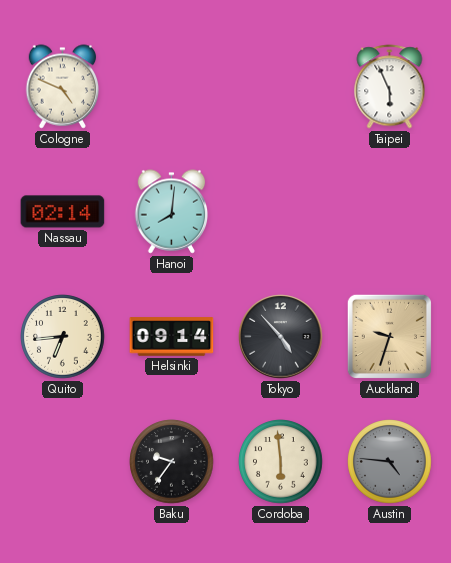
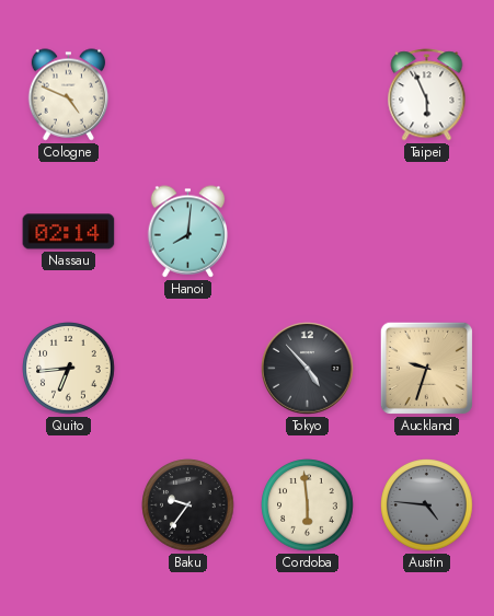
Helsinki: 09:14 -> none
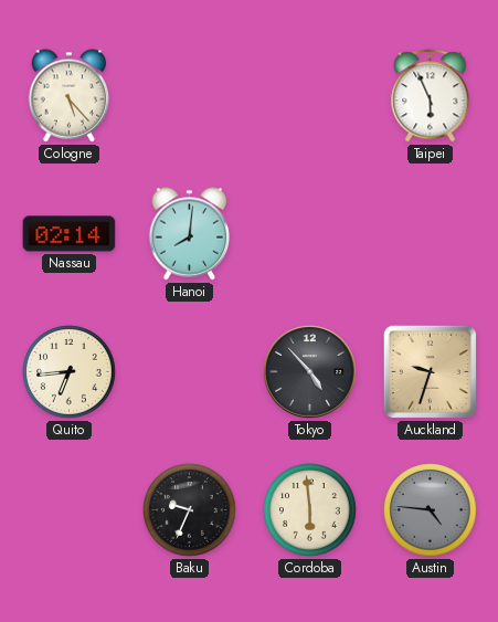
Cologne: 4:49 -> 5:23
Baku: 9:36 -> 9:34
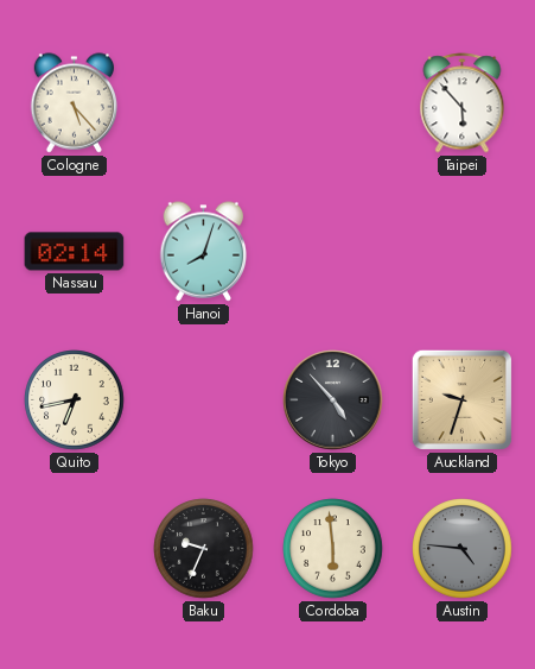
Taipei: 5:56 -> 5:53
Hanoi: 8:01 -> 8:03
Quito: 6:44 -> 6:43
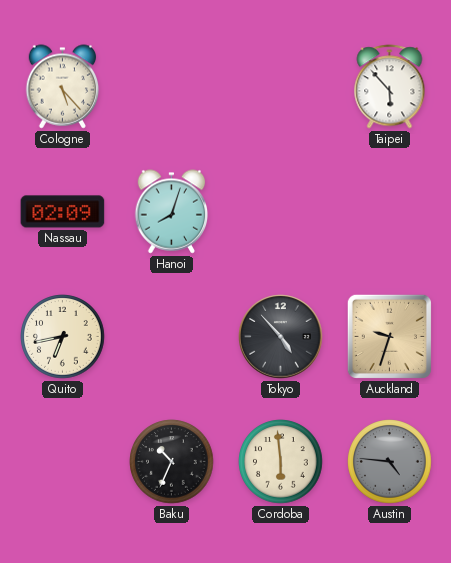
Nassau: 02:14 -> 02:09
Baku: 9:34 -> 10:34
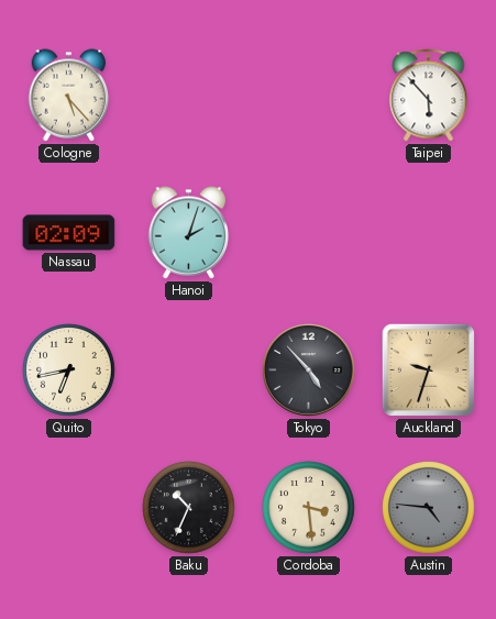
Hanoi: 8:03 -> 2:03
Cordoba: 5:59 -> 3:29
